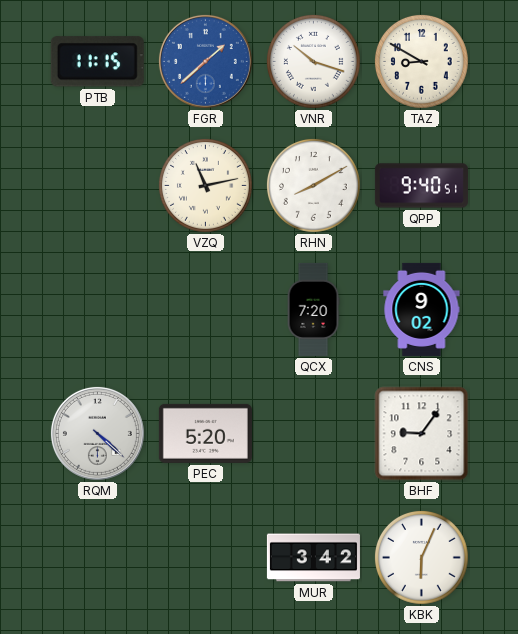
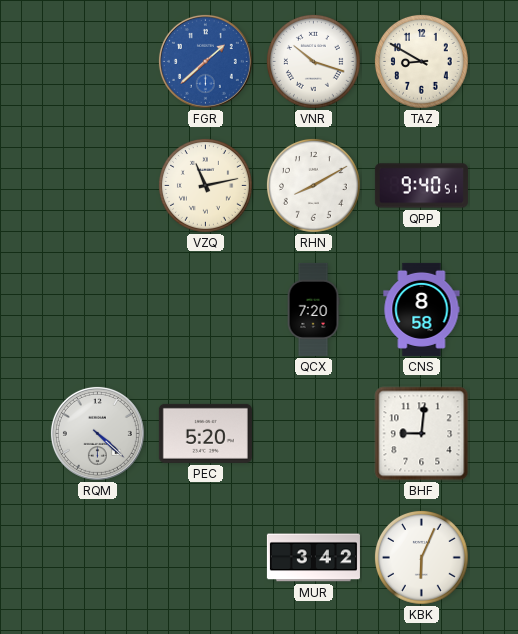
PTB: 11:15 -> none
CNS: 9:02 -> 8:58
BHF: 9:06 -> 9:01
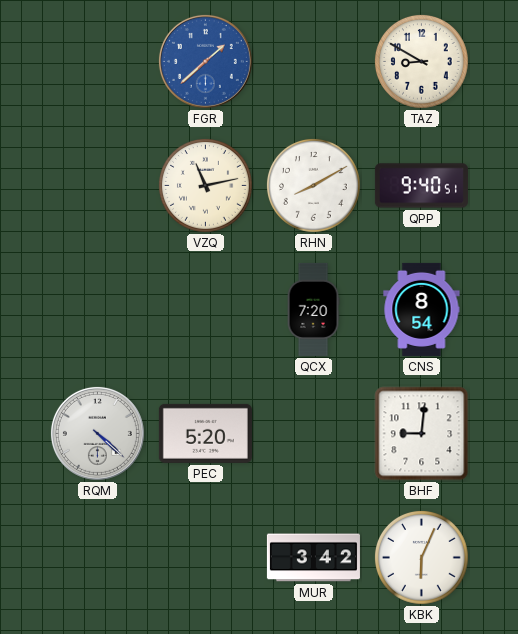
VNR: 10:18 -> none
CNS: 8:58 -> 8:54
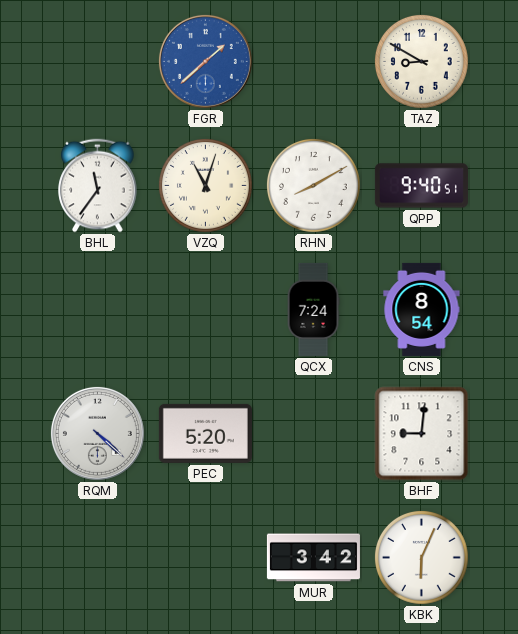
BHL: none -> 11:36
VZQ: 11:13 -> 11:03
QCX: 7:20 -> 7:24
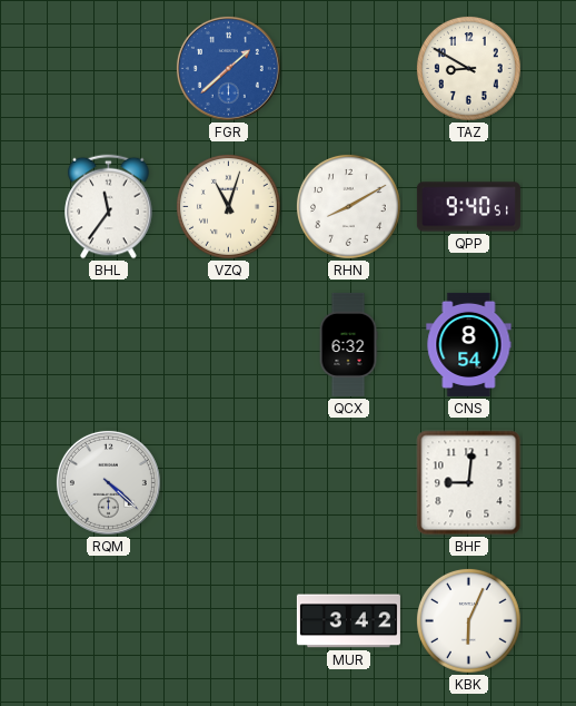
QCX: 7:24 -> 6:32
PEC: 5:20 -> none
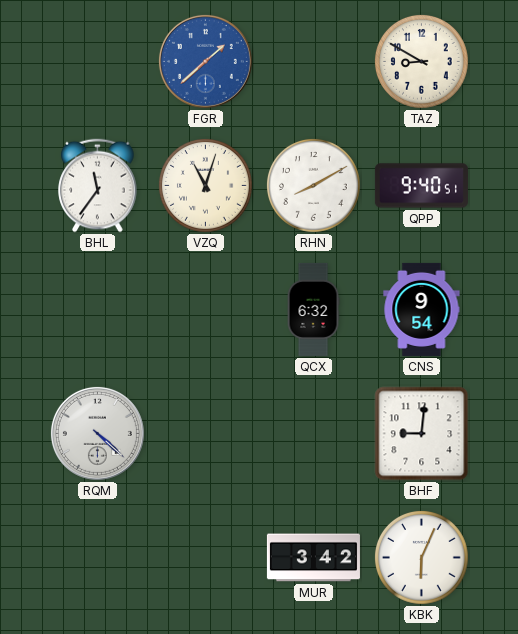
CNS: 8:54 -> 9:54
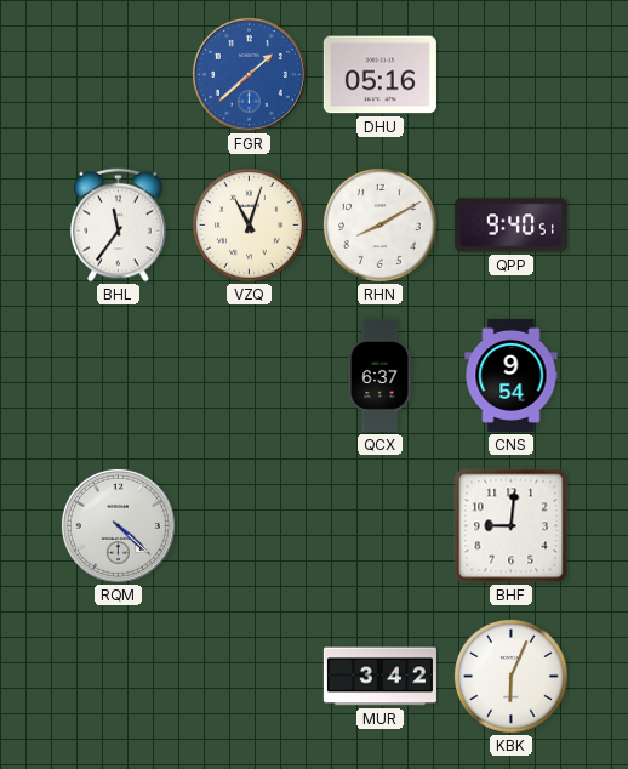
DHU: none -> 05:16
TAZ: 8:50 -> none
QCX: 6:32 -> 6:37
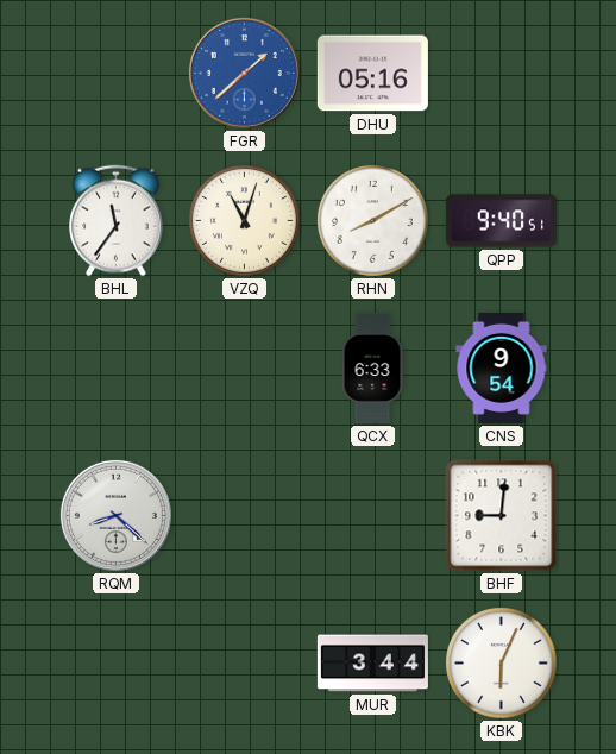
QCX: 6:37 -> 6:33
RQM: 4:22 -> 8:22
MUR: 3:42 -> 3:44
